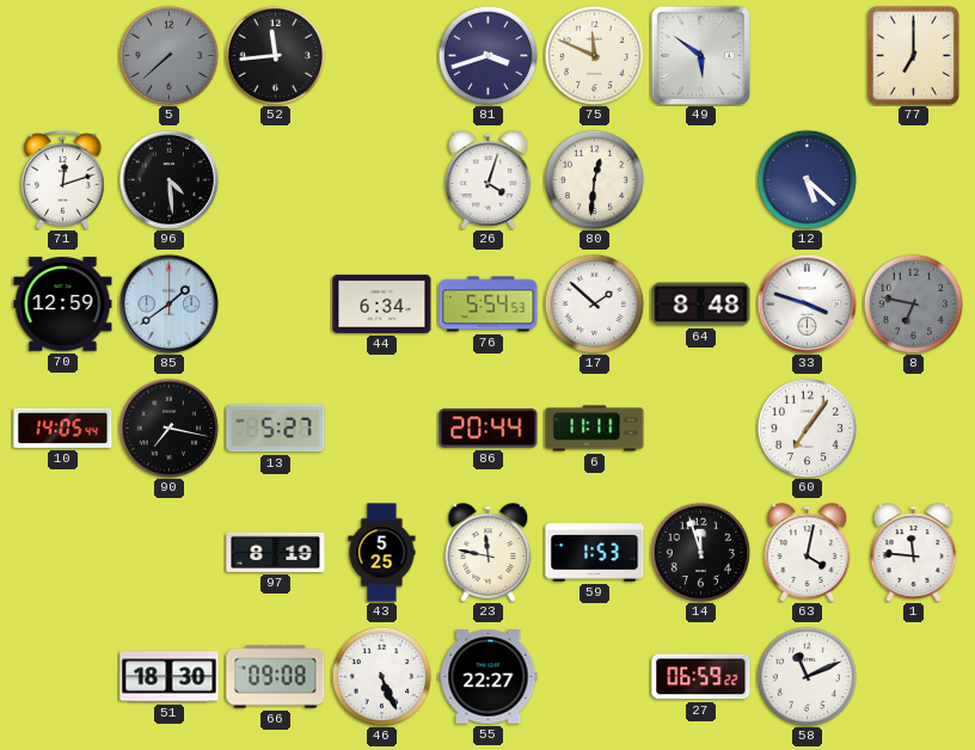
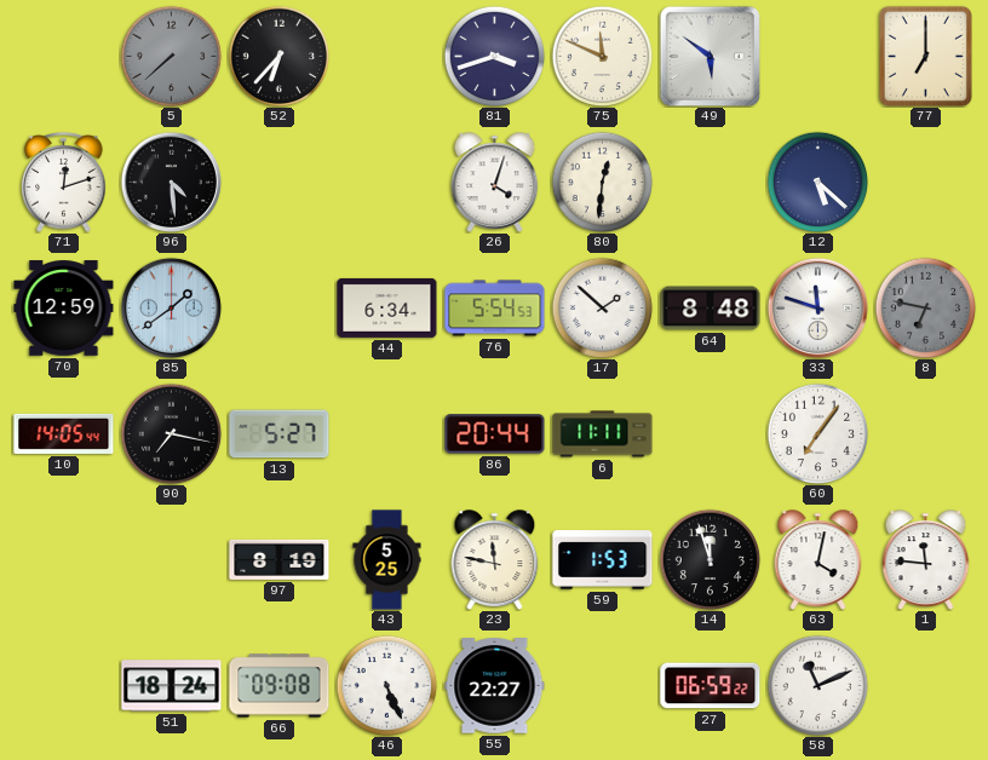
52: 11:44 -> 6:37
33: 3:48 -> 11:48
51: 18:30 -> 18:24
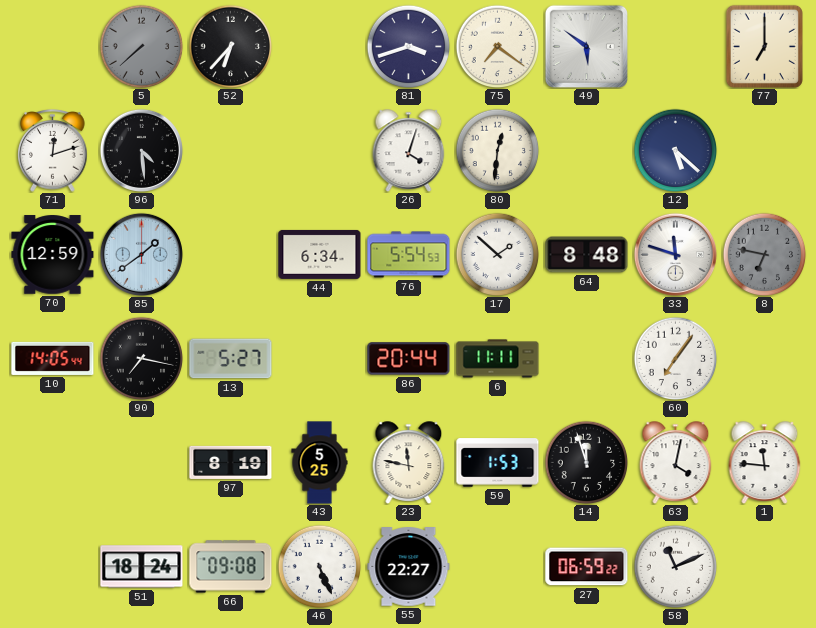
75: 11:49 -> 7:21
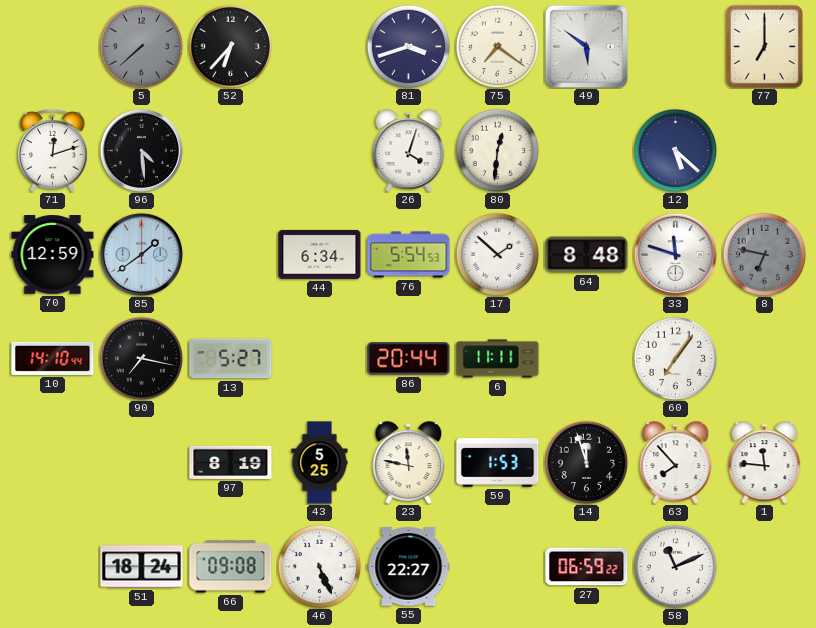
10: 14:05 -> 14:10
63: 4:02 -> 7:53
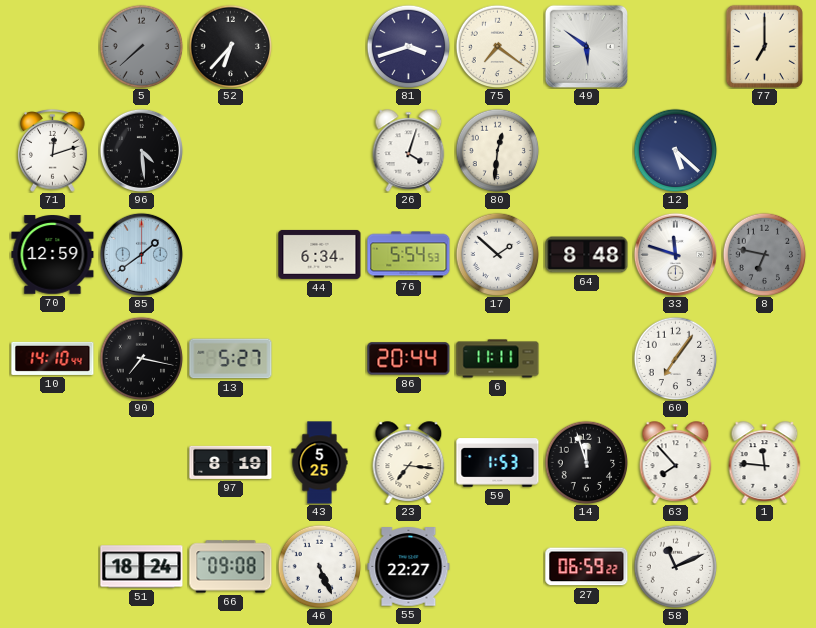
23: 11:47 -> 7:16
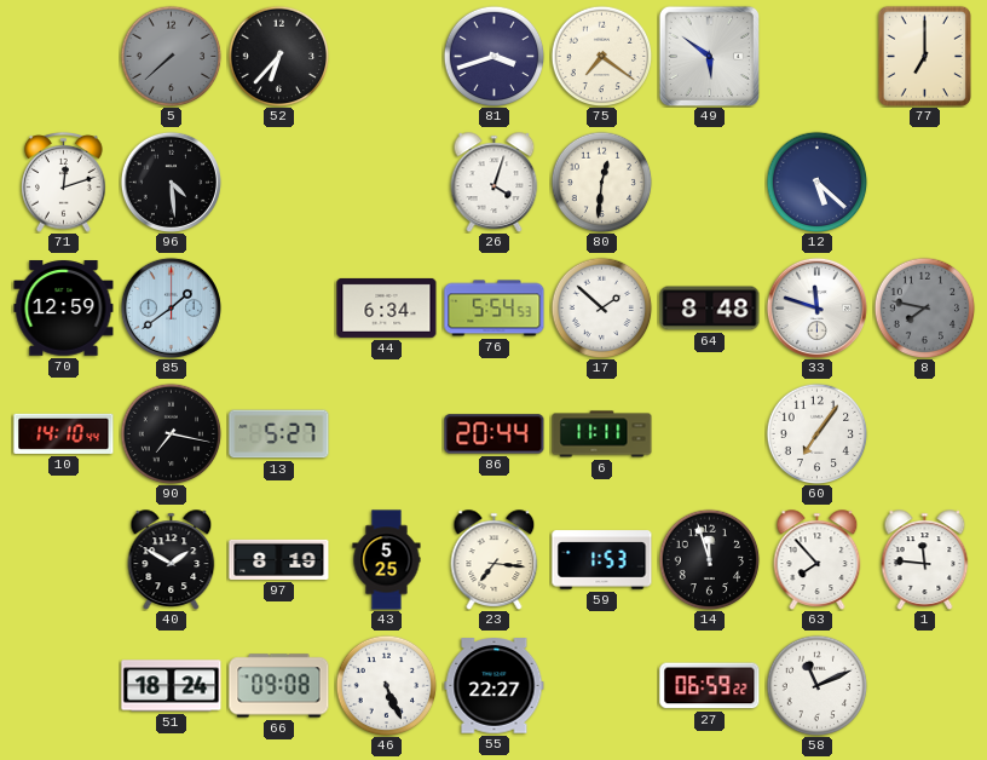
8: 6:47 -> 7:47
40: none -> 1:50
